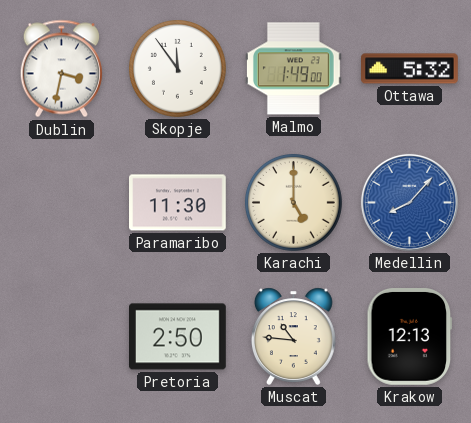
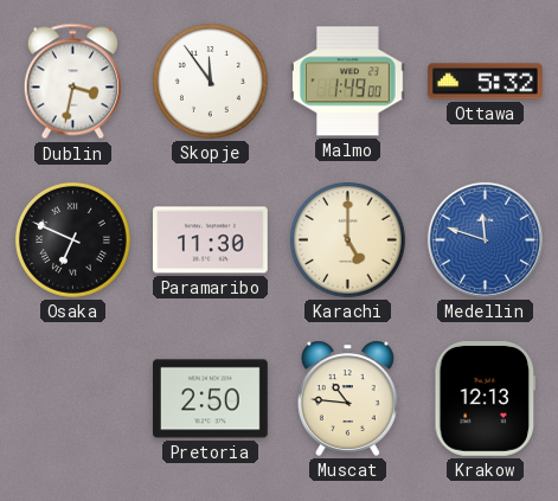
Osaka: none -> 6:49
Medellin: 8:07 -> 11:48
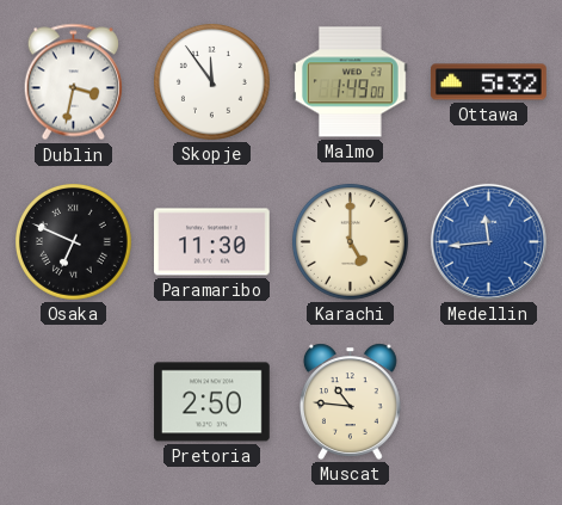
Medellin: 11:48 -> 11:44
Krakow: 12:13 -> none
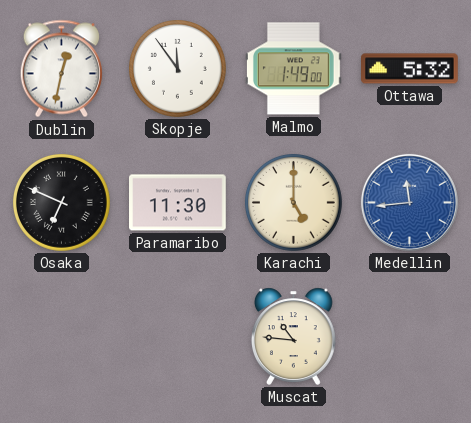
Dublin: 3:32 -> 12:32
Pretoria: 2:50 -> none
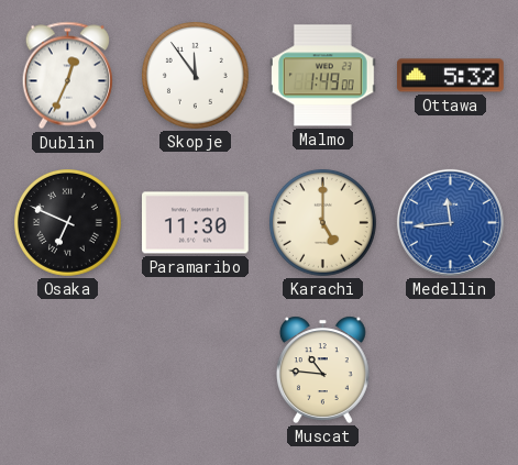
Dublin: 12:32 -> 12:34
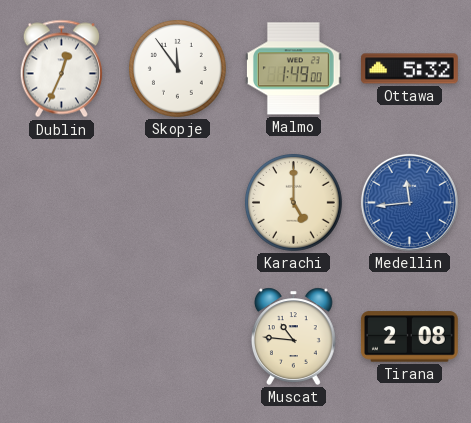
Osaka: 6:49 -> none
Paramaribo: 11:30 -> none
Tirana: none -> 2:08
